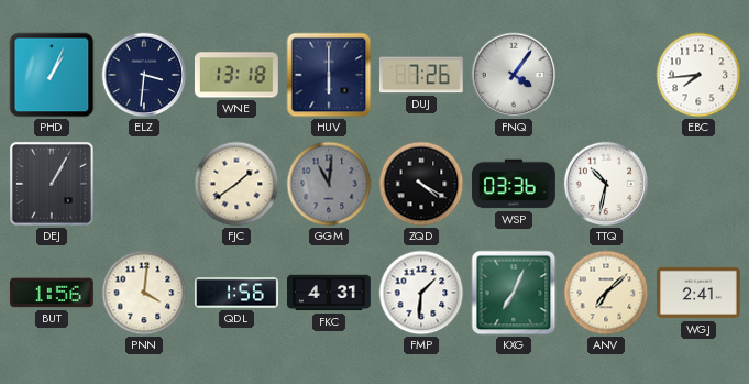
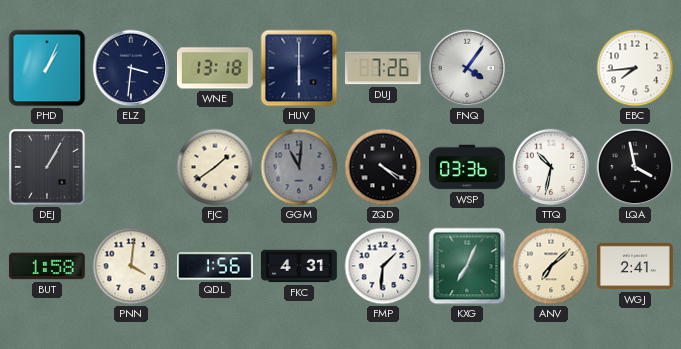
LQA: none -> 3:58
BUT: 1:56 -> 1:58
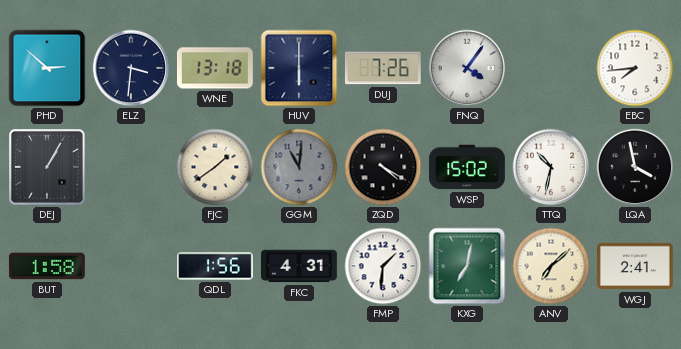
PHD: 1:04 -> 2:52
WSP: 03:36 -> 15:02
PNN: 4:01 -> none
KXG: 7:04 -> 7:02
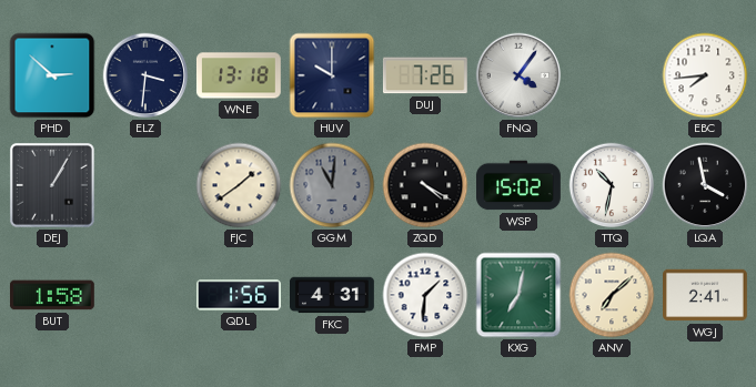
HUV: 6:00 -> 10:00
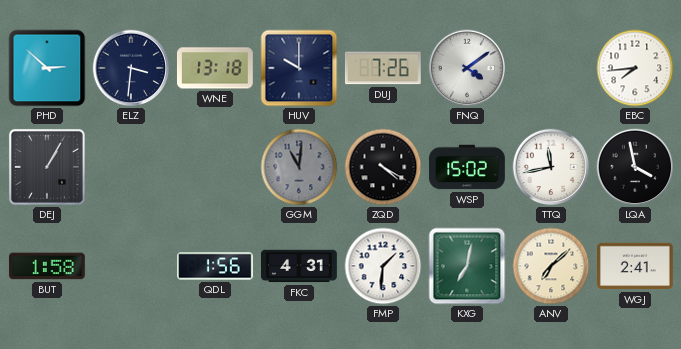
FNQ: 4:06 -> 4:09
FJC: 1:39 -> none
TTQ: 10:32 -> 11:43
